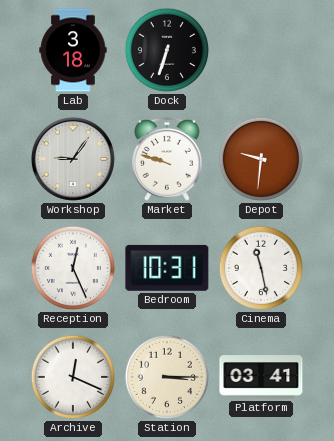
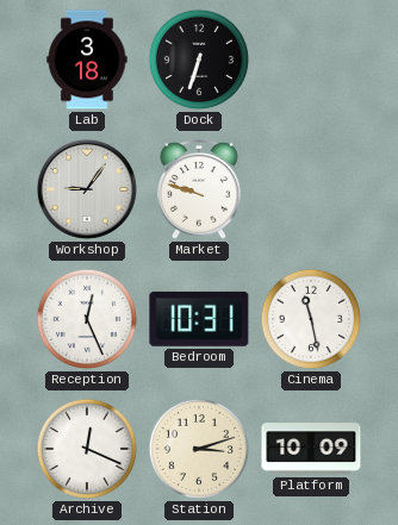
Depot: 9:31 -> none
Station: 3:15 -> 3:12
Platform: 03:41 -> 10:09
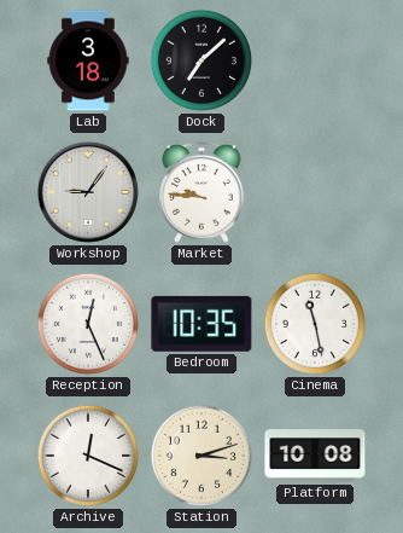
Dock: 6:33 -> 7:08
Market: 9:48 -> 9:46
Bedroom: 10:31 -> 10:35
Platform: 10:09 -> 10:08
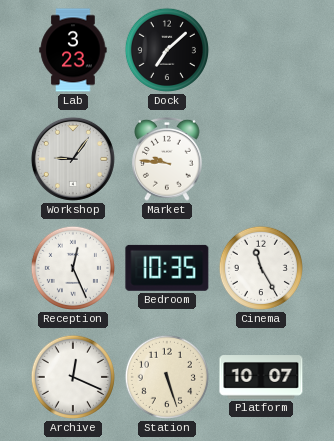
Lab: 3:18 -> 3:23
Cinema: 11:28 -> 11:25
Station: 3:12 -> 5:27
Platform: 10:08 -> 10:07
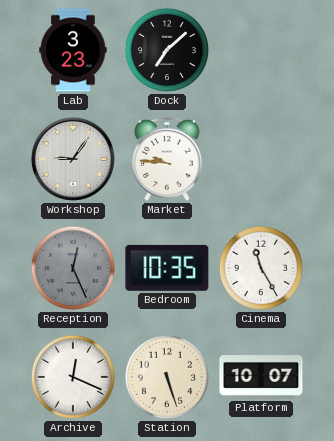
Reception dial: white -> grey
